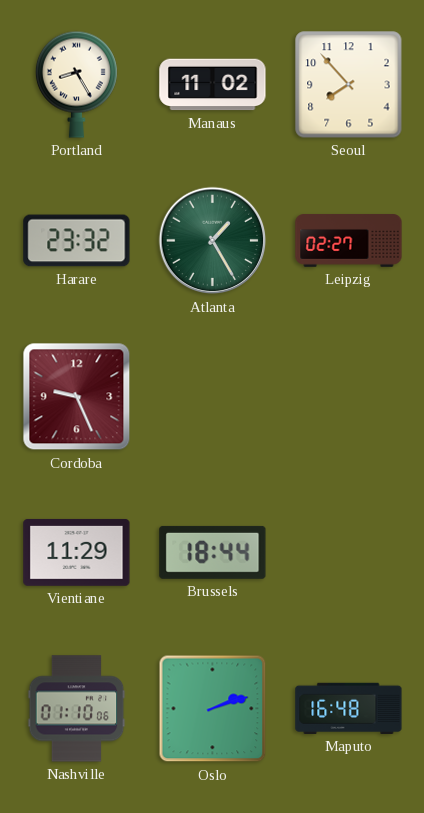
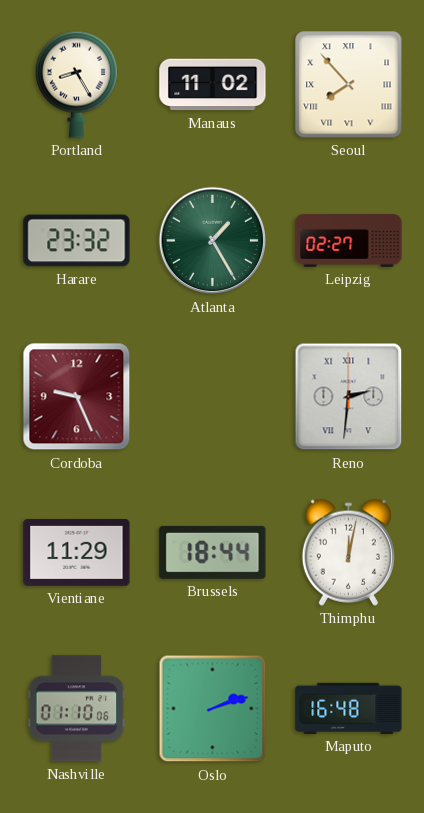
Seoul numerals: Arabic -> Roman
Reno: none -> 2:31
Thimphu: none -> 12:02
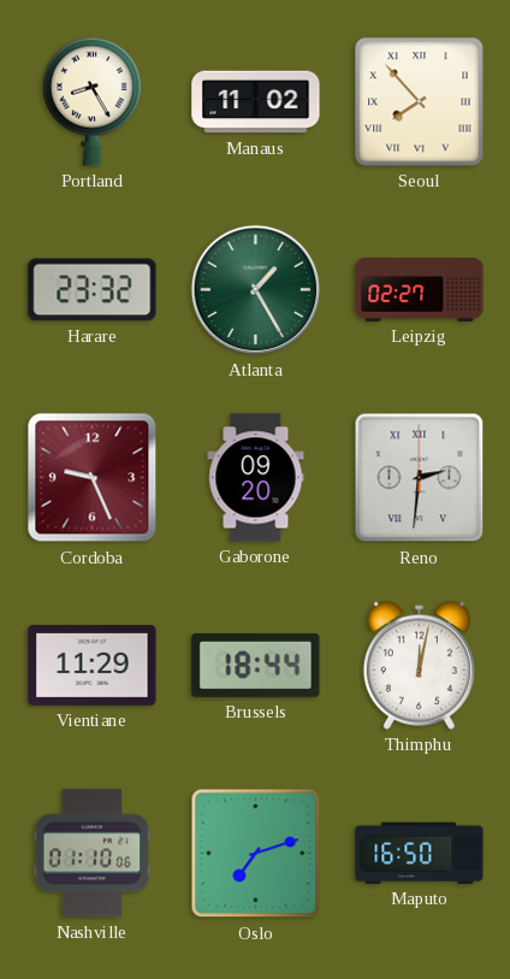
Gaborone: none -> 09:20
Oslo: 2:12 -> 7:12
Maputo: 16:48 -> 16:50
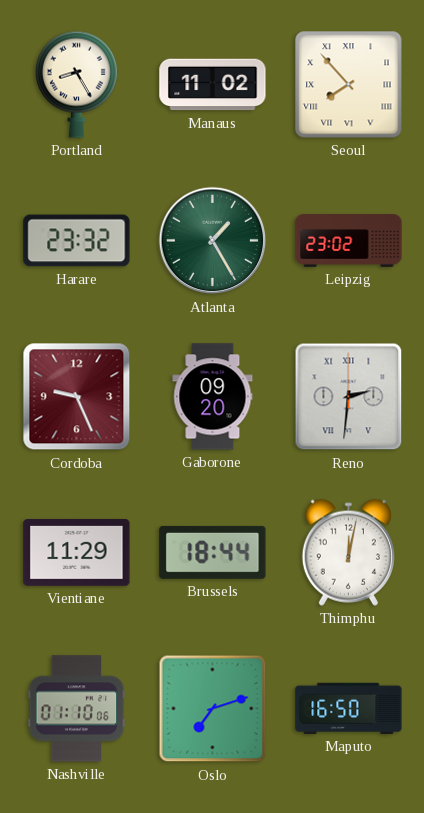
Leipzig: 02:27 -> 23:02
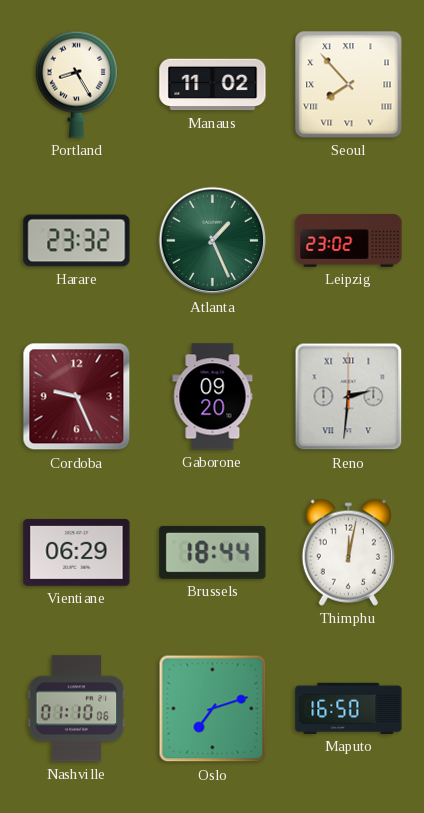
Atlanta: 1:25 -> 1:26
Vientiane: 11:29 -> 06:29
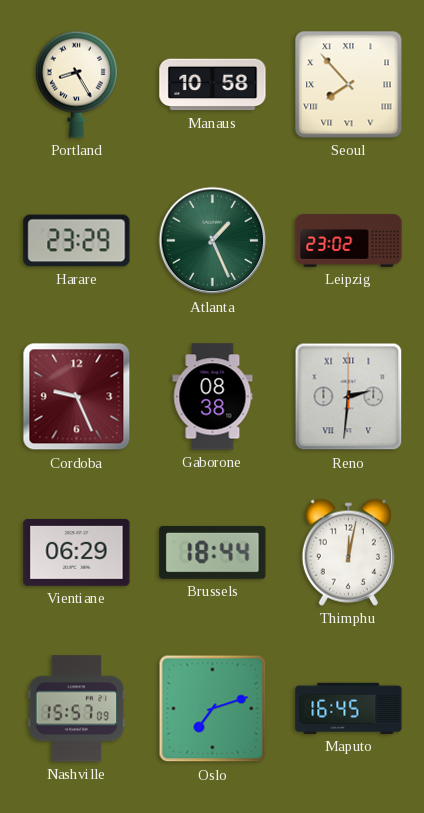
Manaus: 11:02 -> 10:58
Harare: 23:32 -> 23:29
Gaborone: 09:20 -> 08:38
Nashville: 01:10 -> 15:57
Maputo: 16:50 -> 16:45
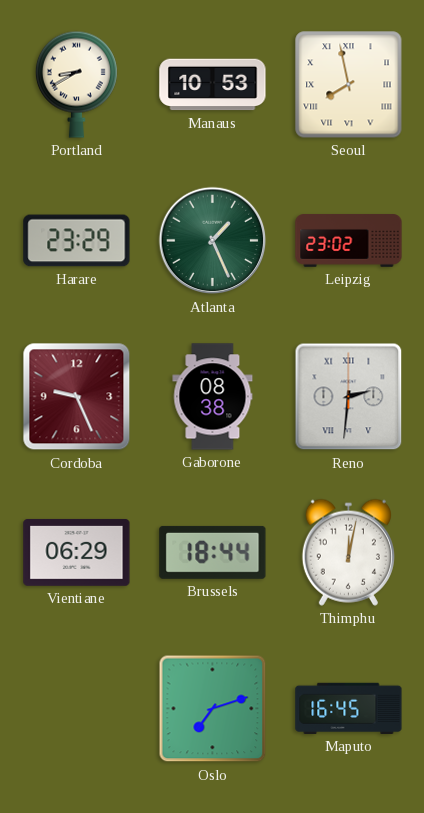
Portland: 8:25 -> 8:40
Manaus: 10:58 -> 10:53
Seoul: 7:53 -> 7:58
Nashville: 15:57 -> none
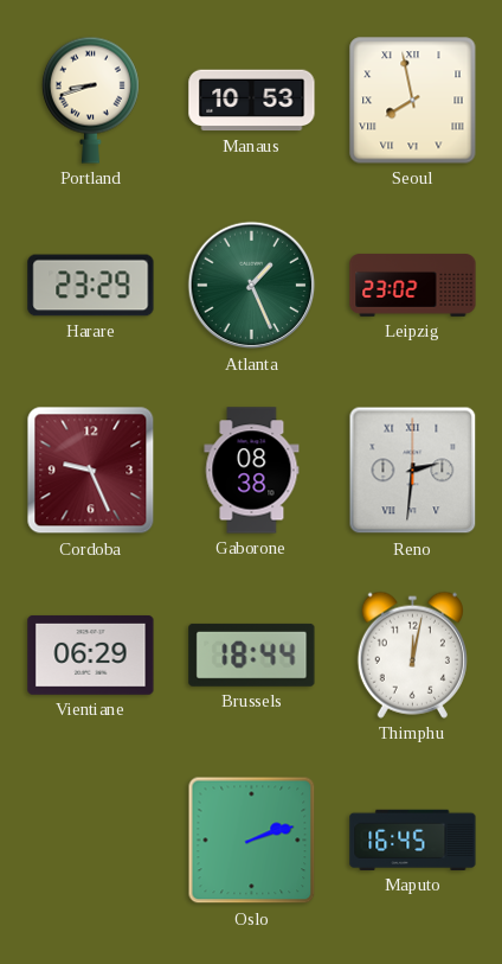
Portland: 8:40 -> 8:42
Oslo: 7:12 -> 2:12
